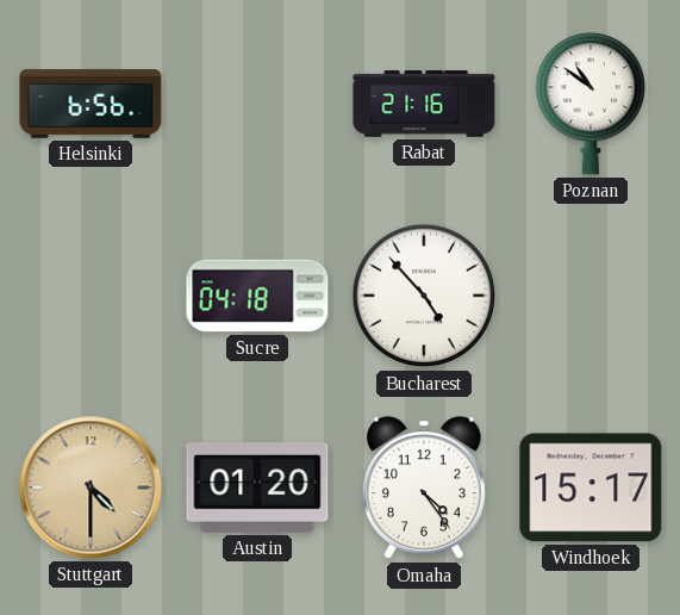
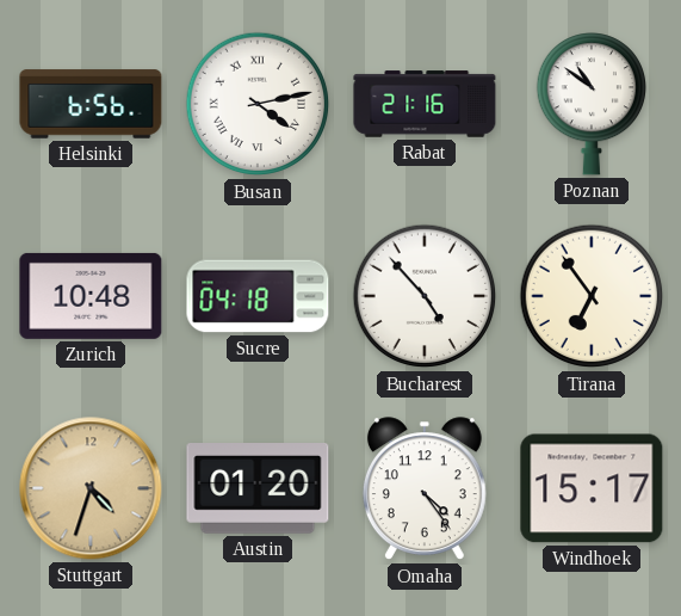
Busan: none -> 4:13
Zurich: none -> 10:48
Tirana: none -> 6:54
Stuttgart: 4:30 -> 4:33
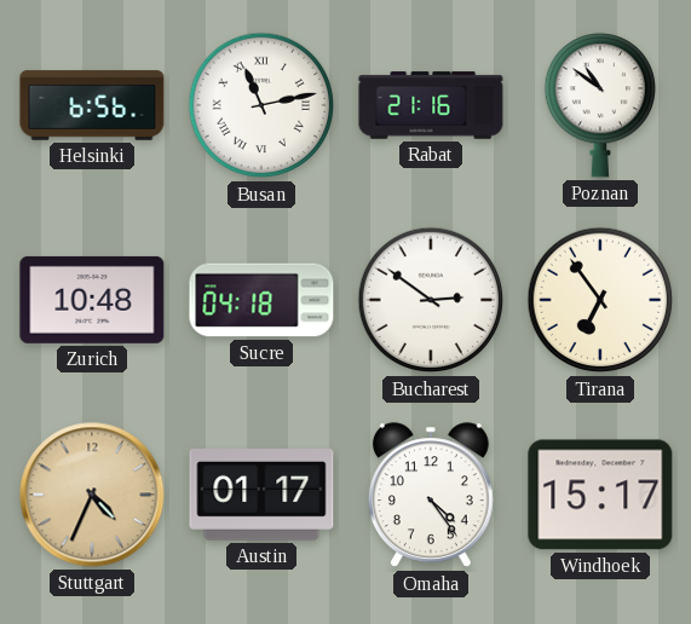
Busan: 4:13 -> 11:13
Bucharest: 4:53 -> 2:51
Stuttgart: 4:33 -> 4:34
Austin: 01:20 -> 01:17
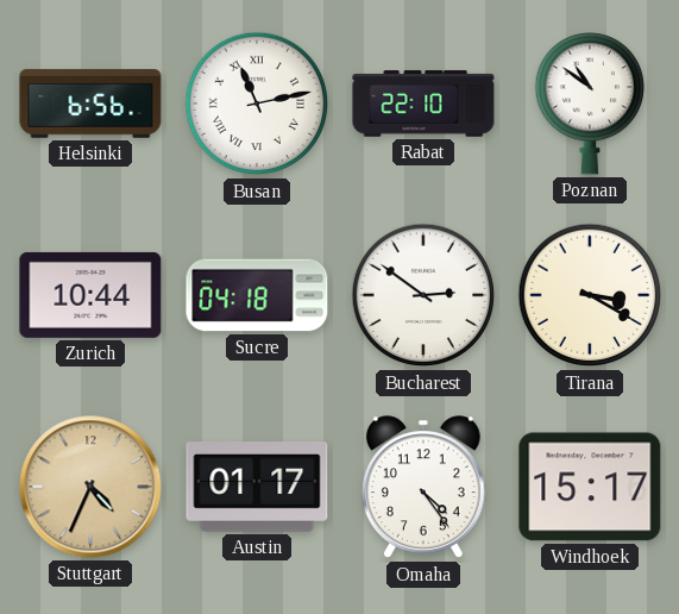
Rabat: 21:16 -> 22:10
Zurich: 10:48 -> 10:44
Tirana: 6:54 -> 3:20
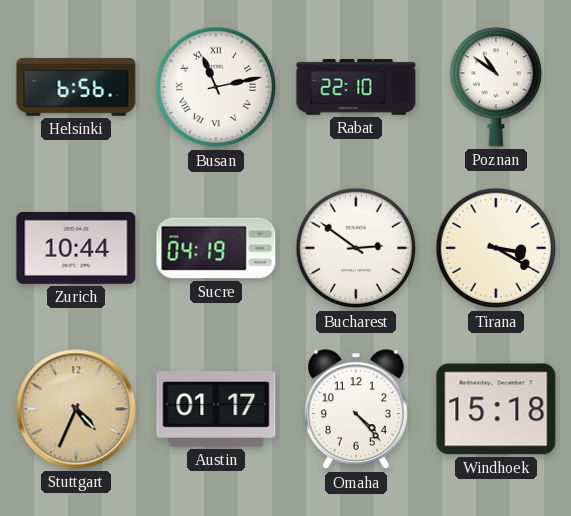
Sucre: 04:18 -> 04:19
Omaha: 4:24 -> 4:23
Windhoek: 15:17 -> 15:18
